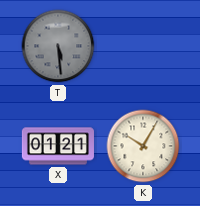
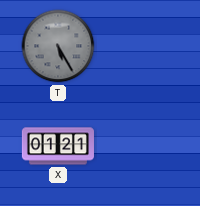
T: 5:29 -> 5:25
K: 10:05 -> none
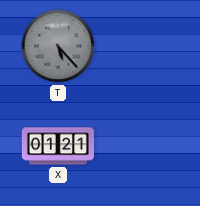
T: 5:25 -> 5:23
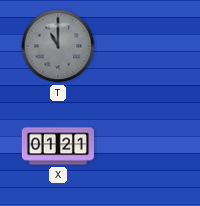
T: 5:23 -> 11:00
